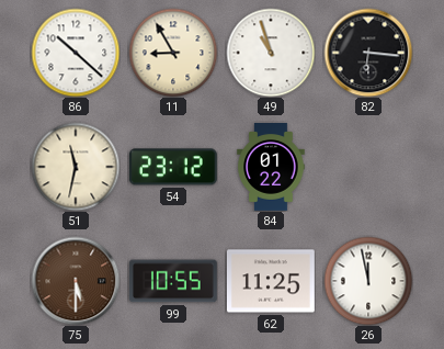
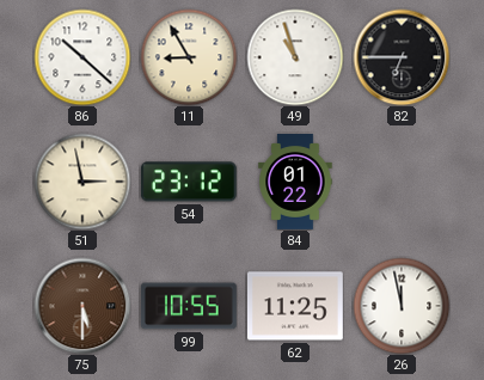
82: 6:16 -> 6:45
51: 11:32 -> 2:58
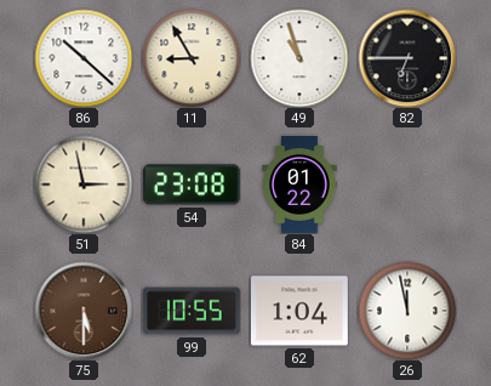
54: 23:12 -> 23:08
62: 11:25 -> 1:04
